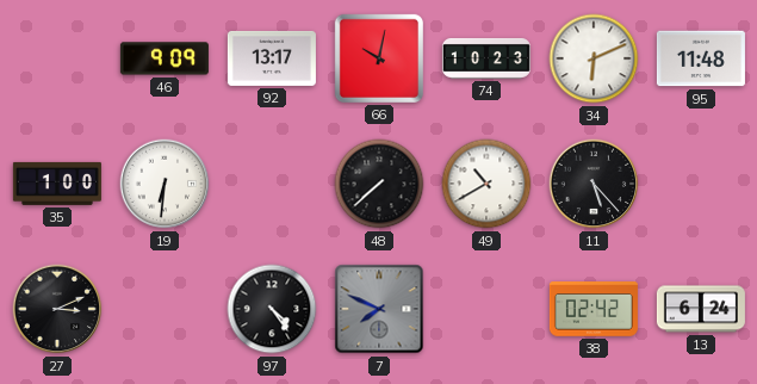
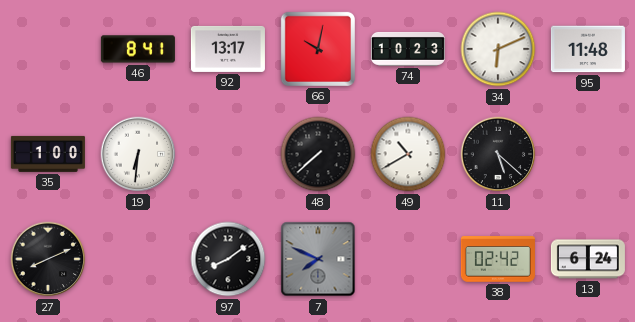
46: 9:09 -> 8:41
11: 5:23 -> 5:22
27: 3:11 -> 8:11
97: 4:24 -> 8:09
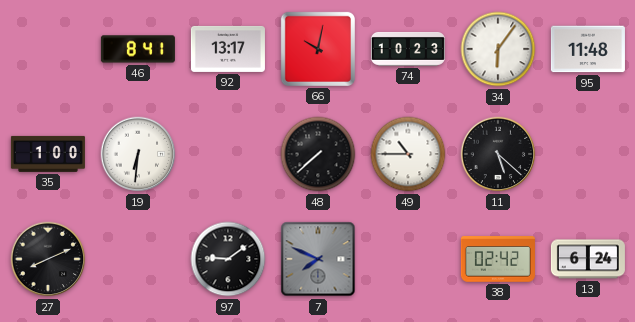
34: 6:11 -> 6:06
49: 10:40 -> 10:45
97: 8:09 -> 9:09
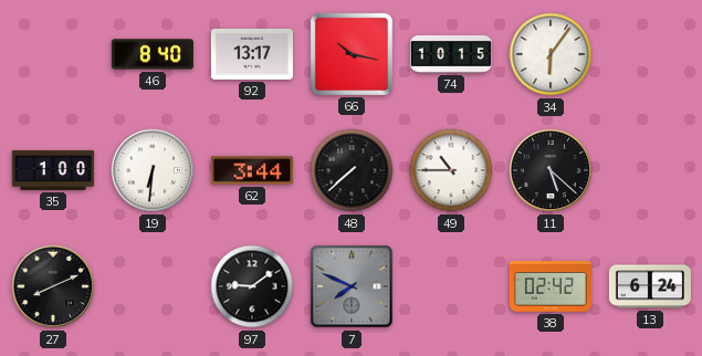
46: 8:41 -> 8:40
66: 10:02 -> 10:17
74: 10:23 -> 10:15
95: 11:48 -> none
62: none -> 3:44
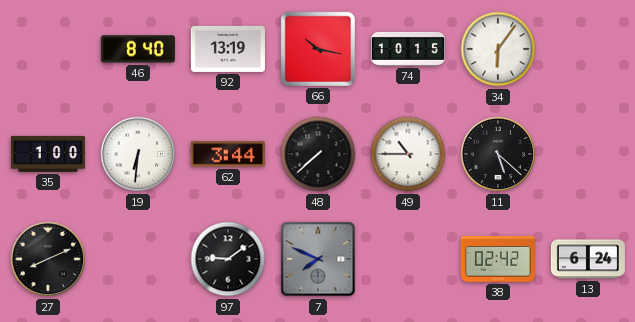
92: 13:17 -> 13:19
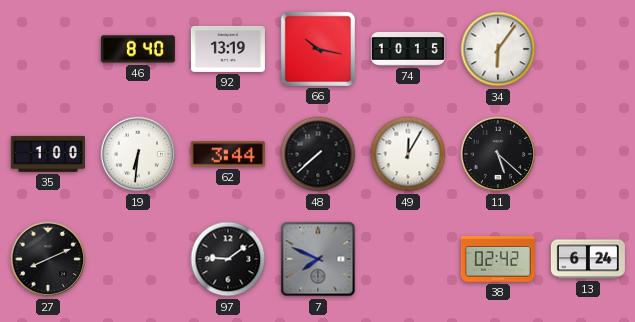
49: 10:45 -> 12:05
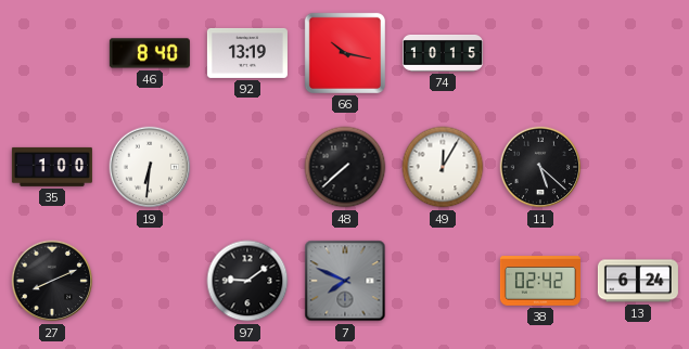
34: 6:06 -> none
62: 3:44 -> none
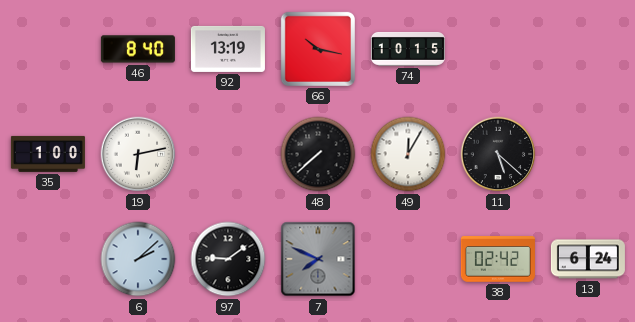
19: 6:31 -> 6:13
27: 8:11 -> none
6: none -> 2:08
